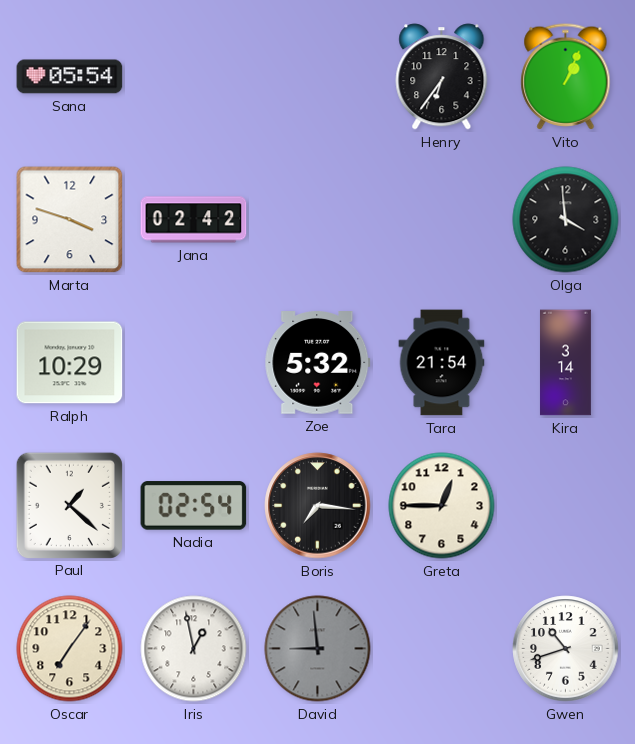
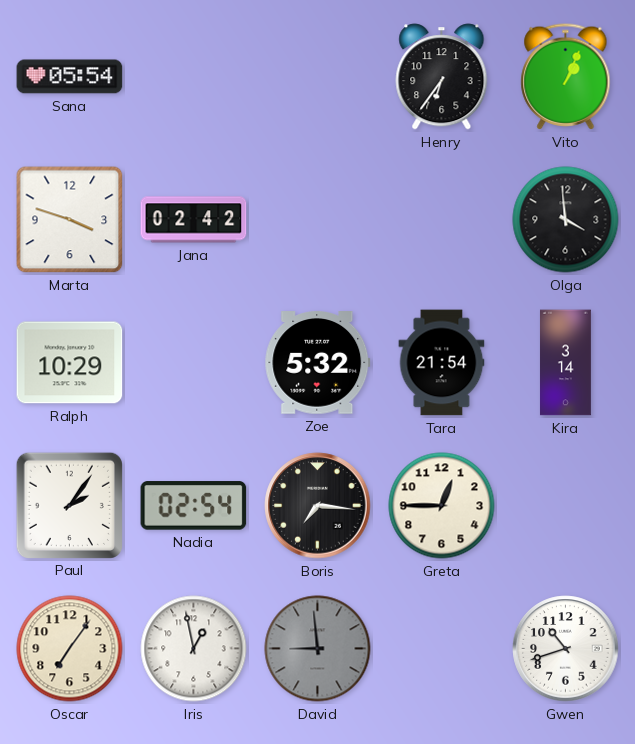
Paul: 1:22 -> 2:06
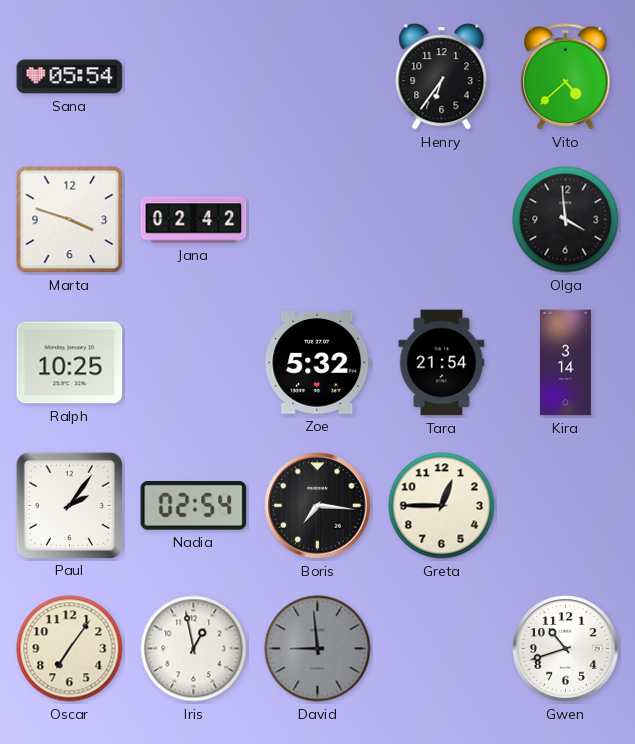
Vito: 1:04 -> 4:38
Ralph: 10:29 -> 10:25
